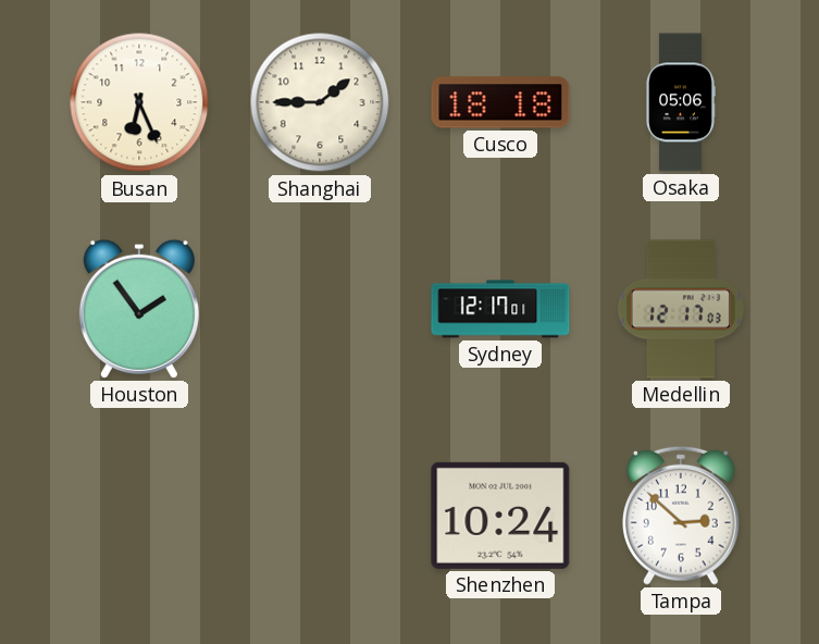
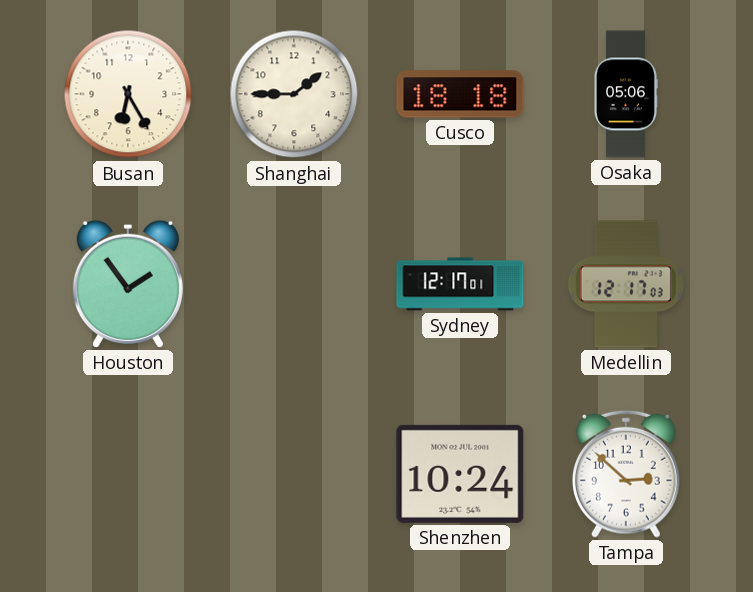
Busan: 6:26 -> 6:25
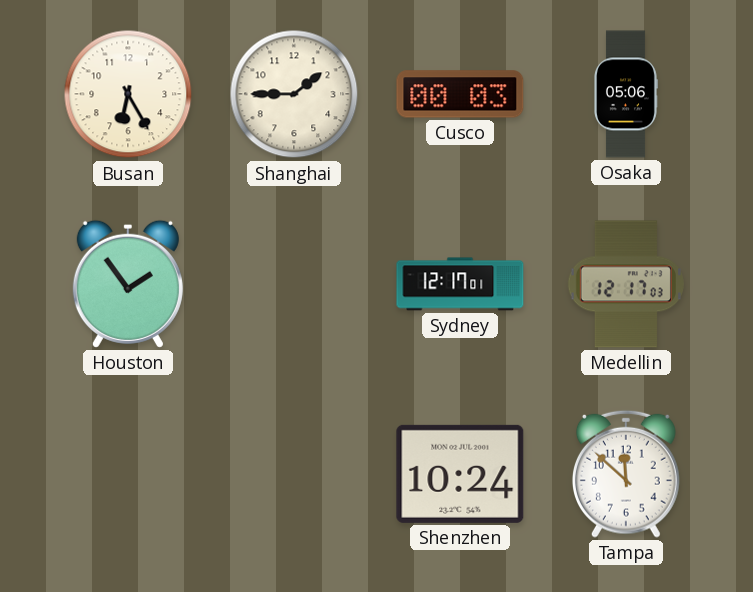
Cusco: 18:18 -> 00:03
Tampa: 2:52 -> 11:52
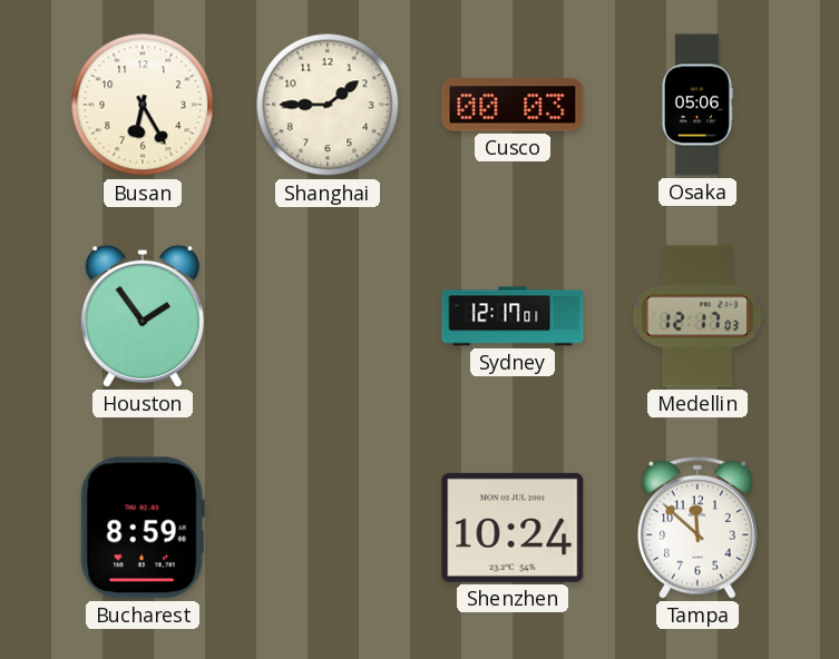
Bucharest: none -> 8:59
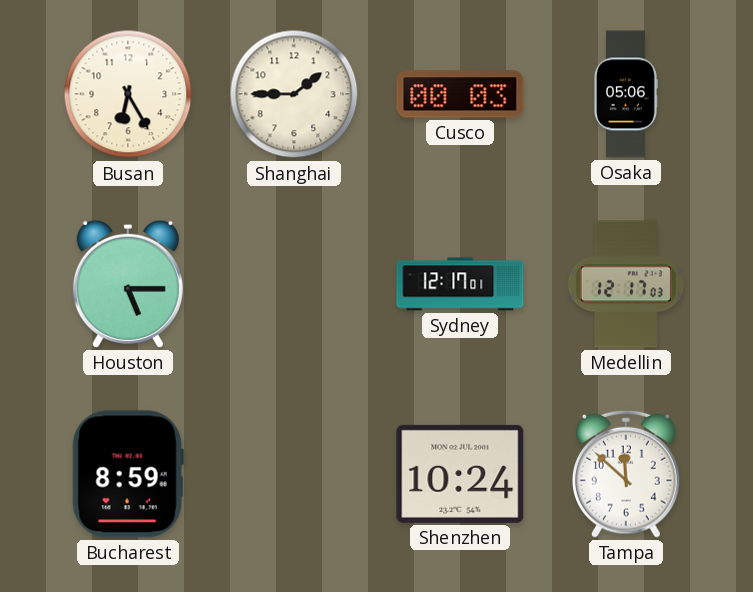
Houston: 1:54 -> 5:15
